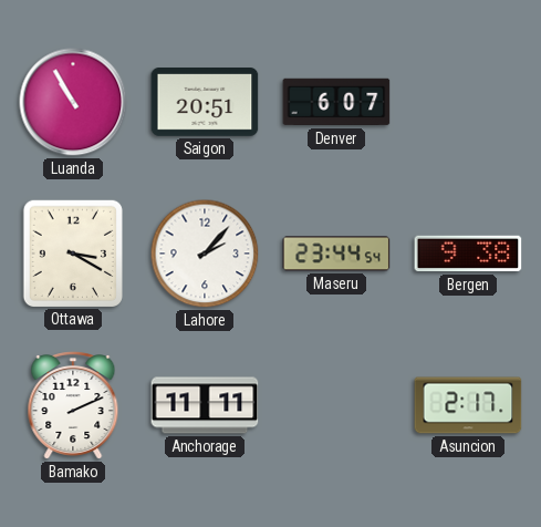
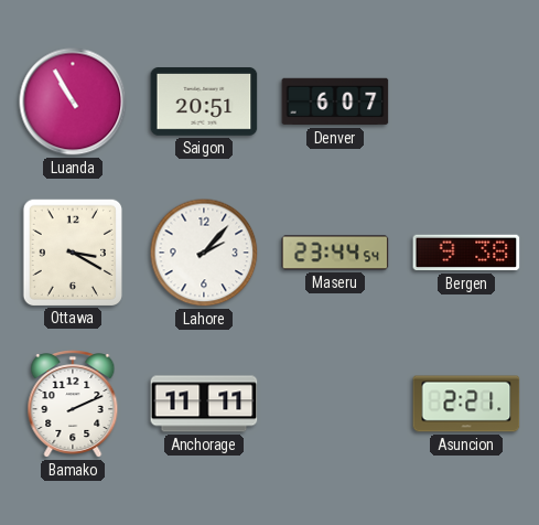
Asuncion: 2:17 -> 2:21
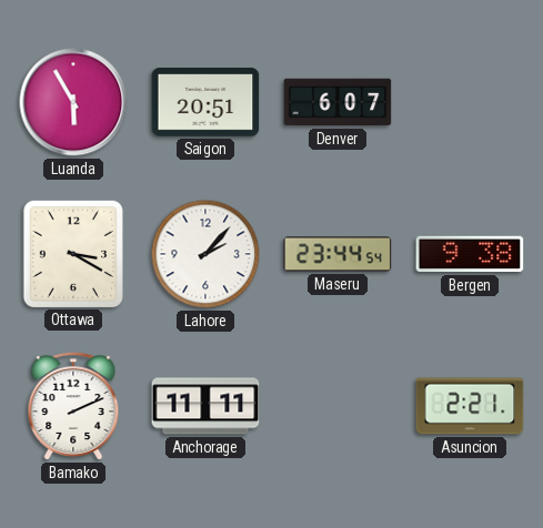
Luanda: 10:55 -> 5:55
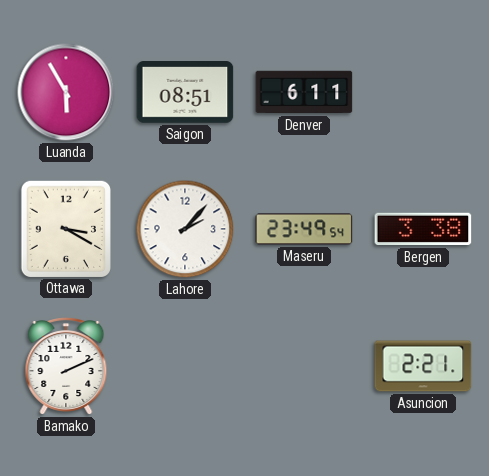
Saigon: 20:51 -> 08:51
Denver: 6:07 -> 6:11
Maseru: 23:44 -> 23:49
Bergen: 9:38 -> 3:38
Anchorage: 11:11 -> none
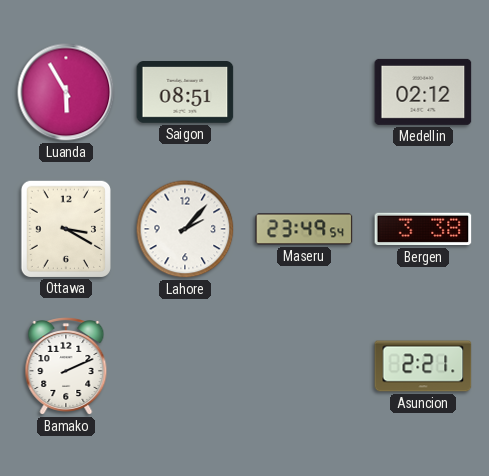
Denver: 6:11 -> none
Medellin: none -> 02:12
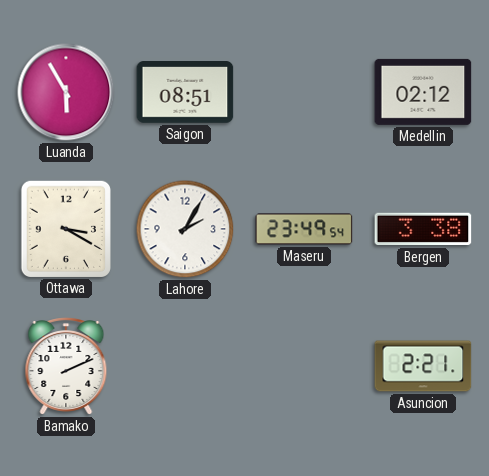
Lahore: 2:07 -> 2:05
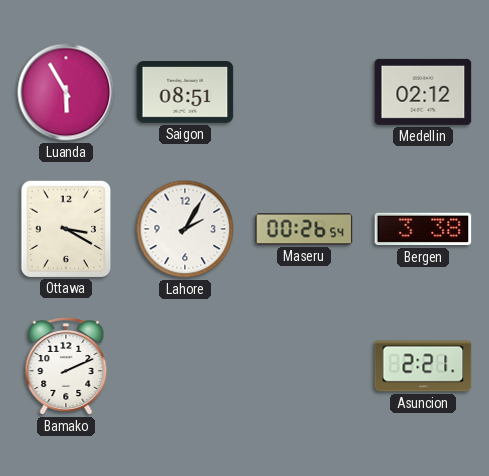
Maseru: 23:49 -> 00:26
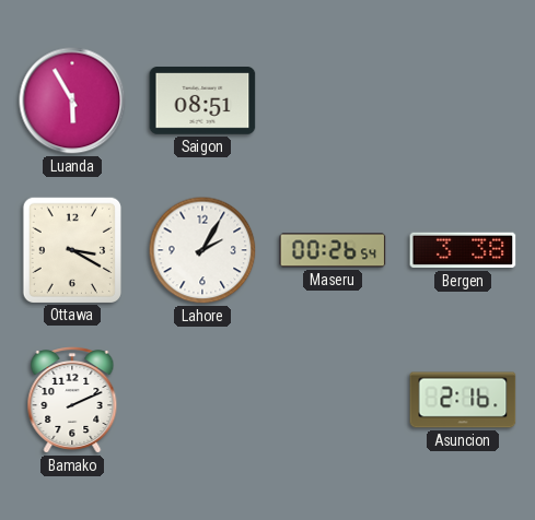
Medellin: 02:12 -> none
Asuncion: 2:21 -> 2:16
